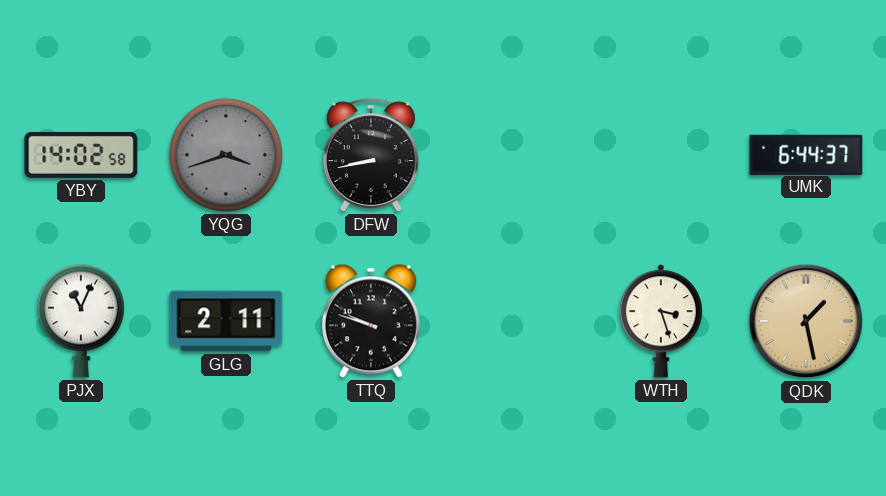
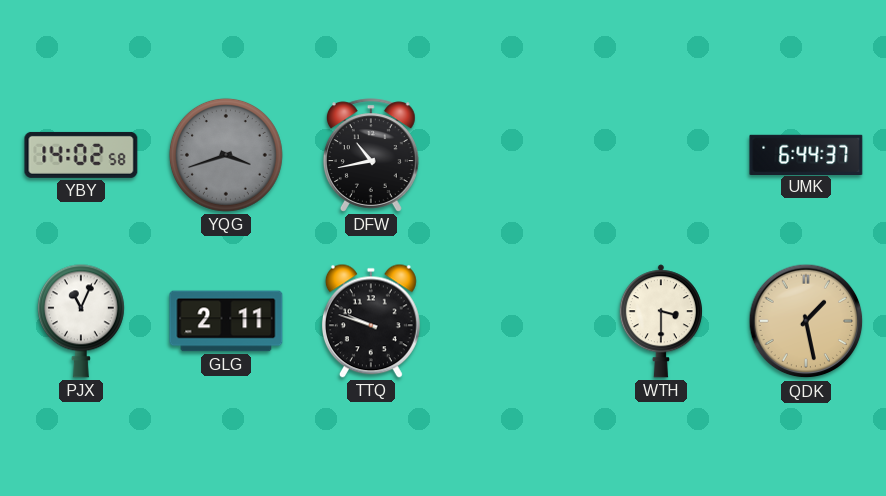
DFW: 8:43 -> 10:43
WTH: 3:27 -> 3:30
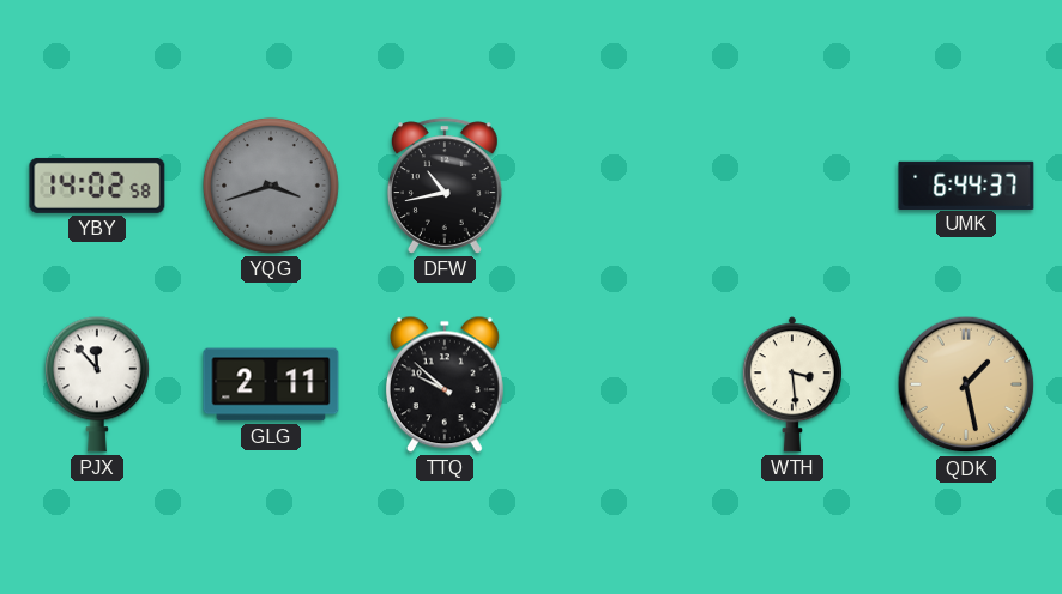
PJX: 11:04 -> 11:53
TTQ: 9:48 -> 9:52
WTH: 3:30 -> 3:29
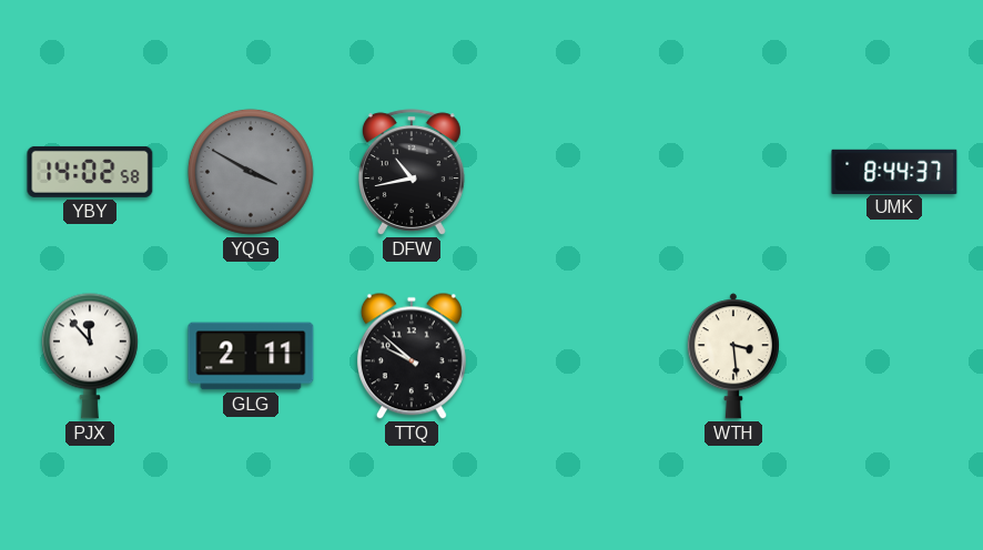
YQG: 3:42 -> 3:50
UMK: 6:44 -> 8:44
QDK: 1:28 -> none
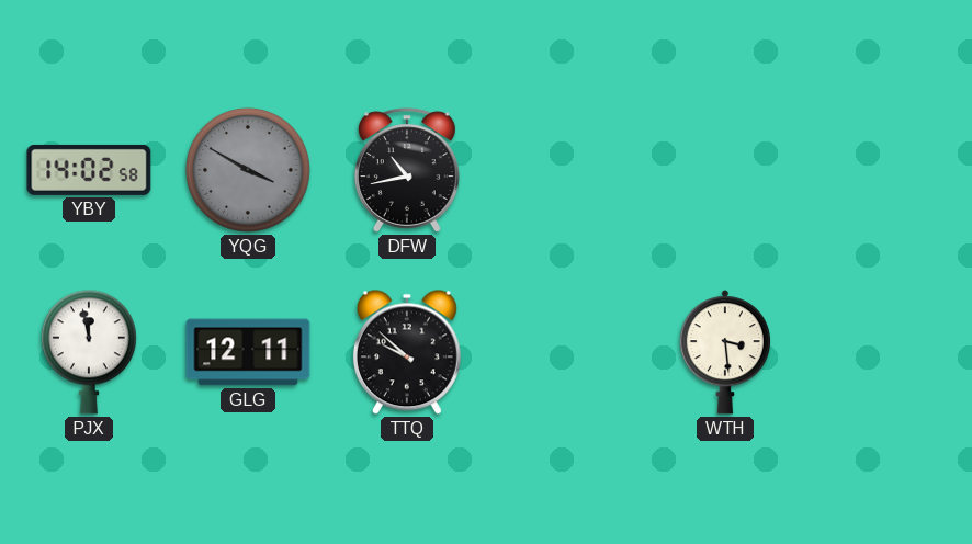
UMK: 8:44 -> none
PJX: 11:53 -> 11:58
GLG: 2:11 -> 12:11
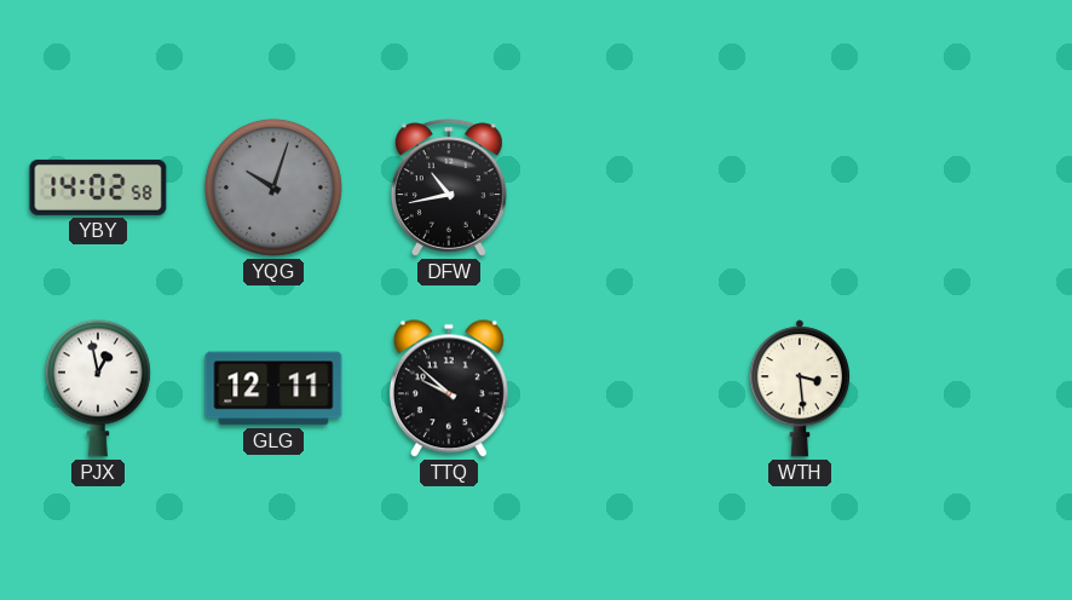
YQG: 3:50 -> 10:03
PJX: 11:58 -> 12:58
